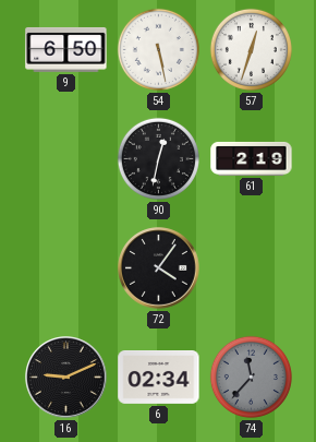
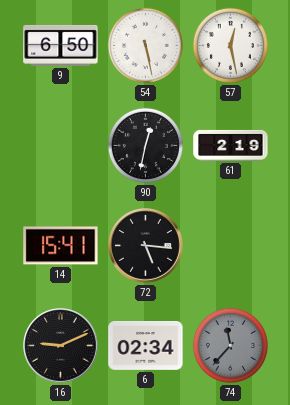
57: 12:33 -> 12:28
14: none -> 15:41
72: 4:06 -> 5:16
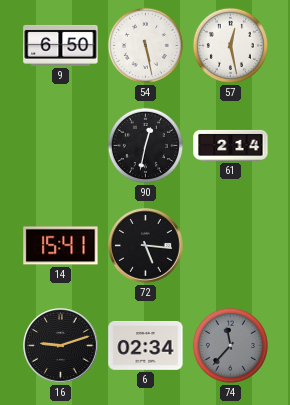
61: 2:19 -> 2:14
16: 9:11 -> 9:12
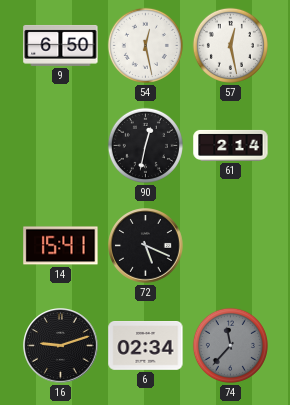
54: 5:28 -> 12:28
72: 5:16 -> 5:19
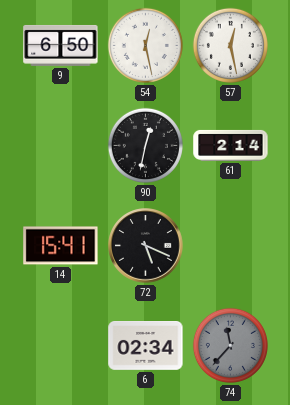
16: 9:12 -> none
